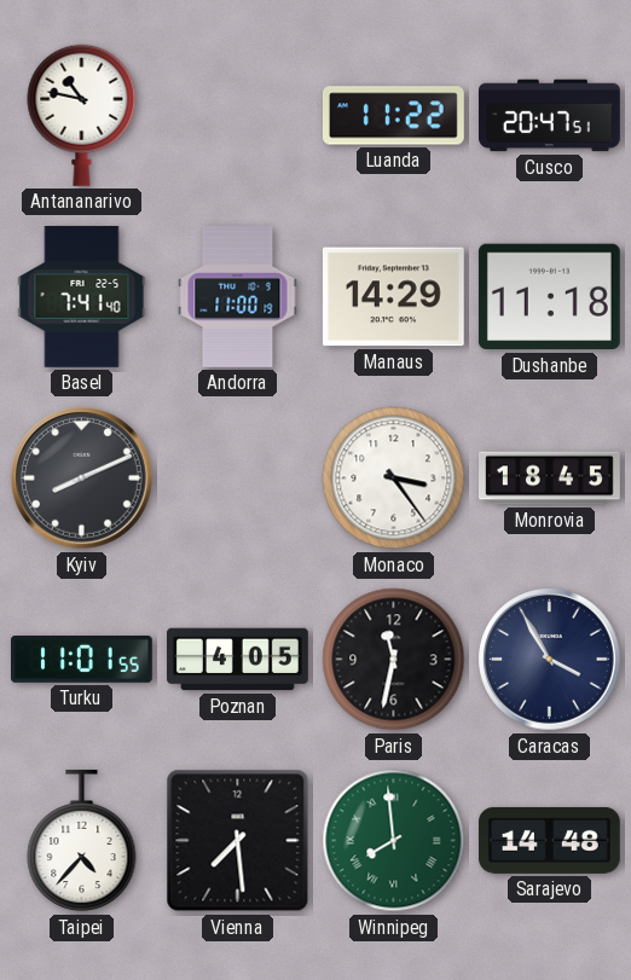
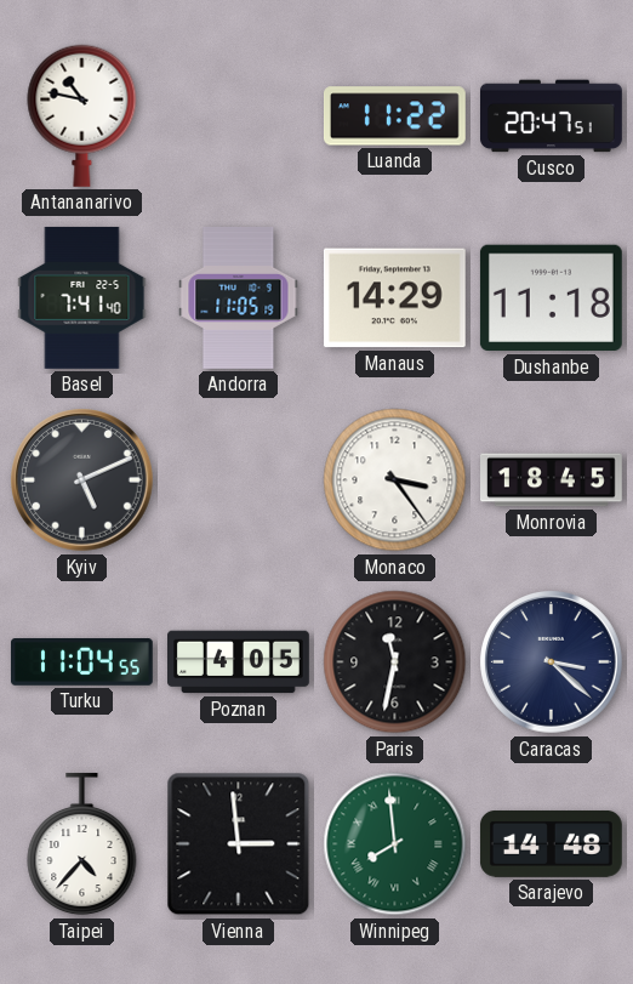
Andorra: 11:00 -> 11:05
Kyiv: 8:11 -> 5:11
Turku: 11:01 -> 11:04
Caracas: 3:55 -> 3:22
Vienna: 7:29 -> 2:59
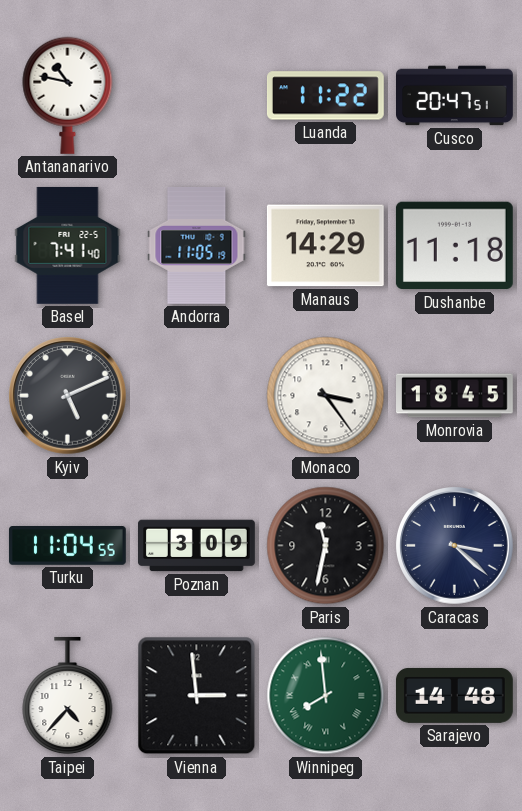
Poznan: 4:05 -> 3:09
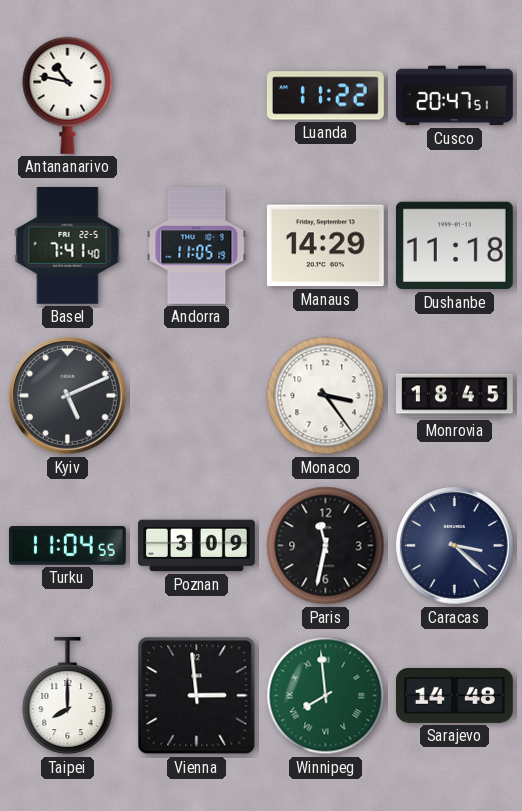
Taipei: 4:37 -> 8:00
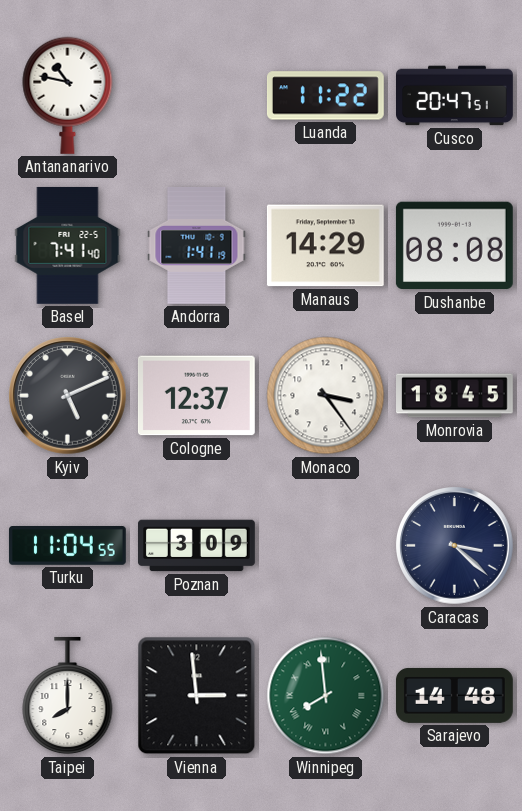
Andorra: 11:05 -> 1:41
Dushanbe: 11:18 -> 08:08
Cologne: none -> 12:37
Paris: 11:32 -> none
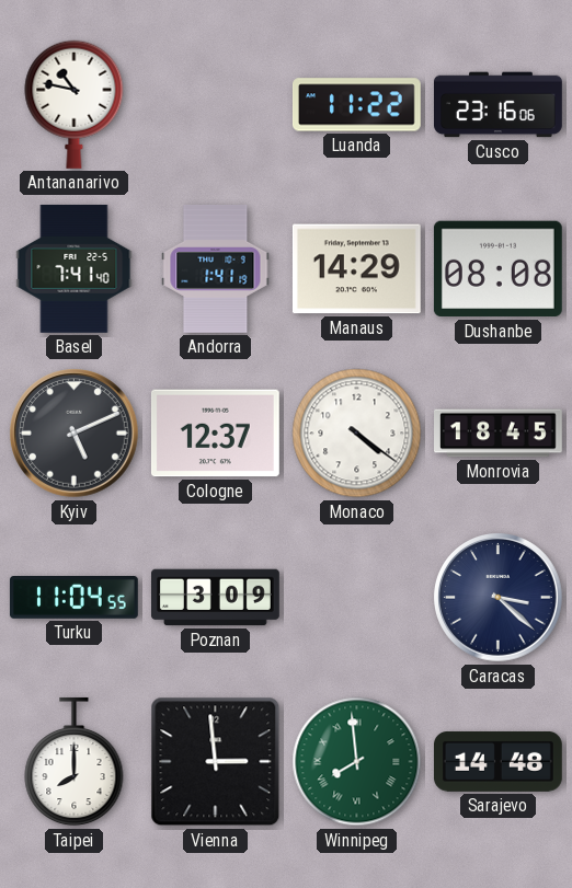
Cusco: 20:47 -> 23:16
Monaco: 3:24 -> 4:21
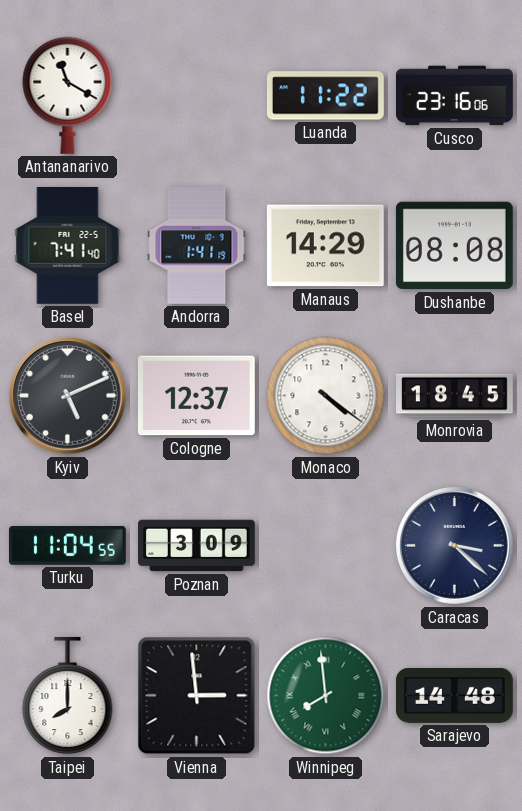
Antananarivo: 10:47 -> 11:20
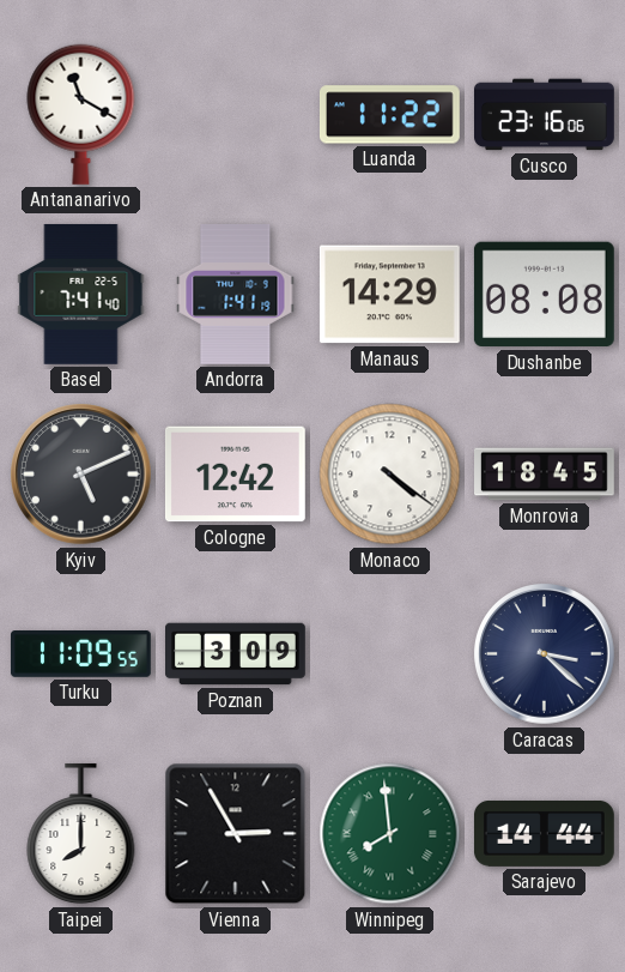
Cologne: 12:37 -> 12:42
Turku: 11:04 -> 11:09
Vienna: 2:59 -> 2:55
Sarajevo: 14:48 -> 14:44
